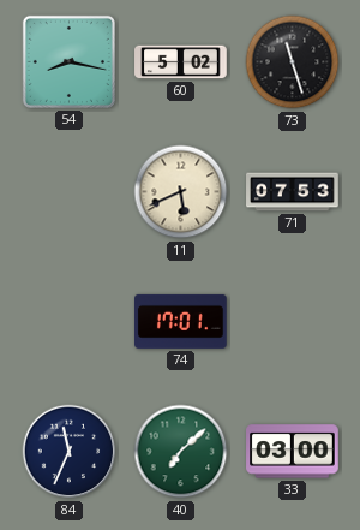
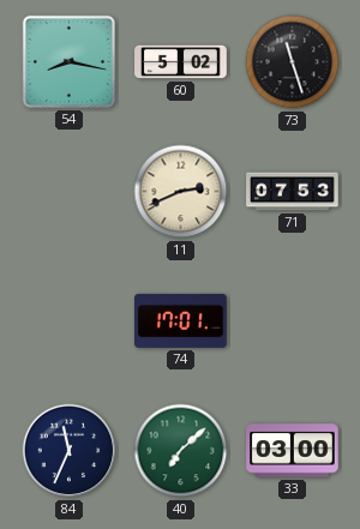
11: 5:41 -> 2:41
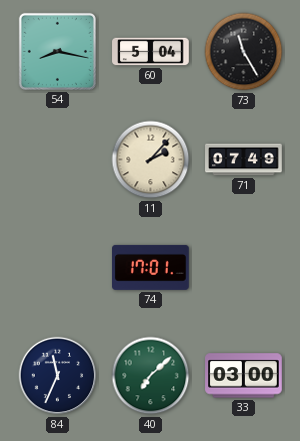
60: 5:02 -> 5:04
73: 11:27 -> 11:25
11: 2:41 -> 2:07
71: 07:53 -> 07:49
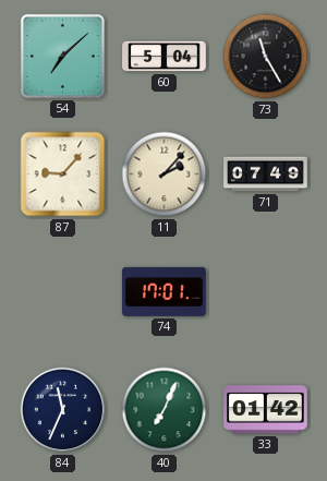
54: 8:17 -> 7:08
87: none -> 9:07
40: 7:08 -> 7:04
33: 03:00 -> 01:42
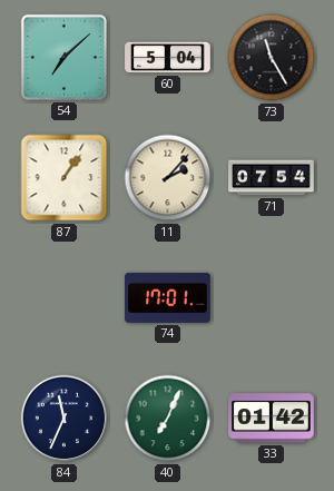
87: 9:07 -> 1:06
71: 07:49 -> 07:54
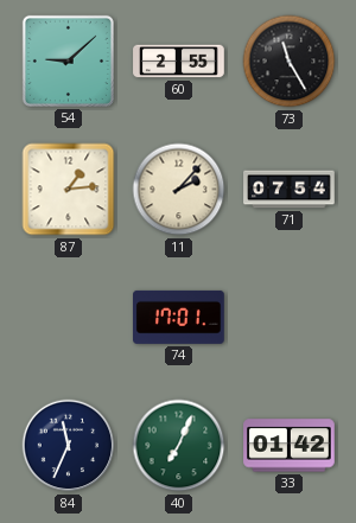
54: 7:08 -> 9:08
60: 5:04 -> 2:55
87: 1:06 -> 1:14
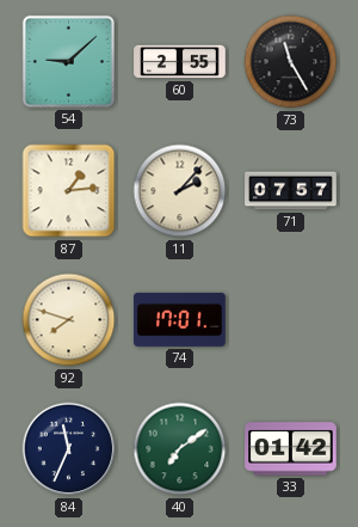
71: 07:54 -> 07:57
92: none -> 7:48
40: 7:04 -> 7:09
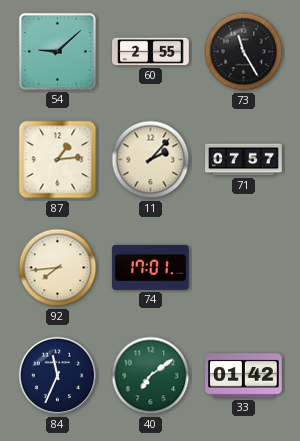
92: 7:48 -> 7:44
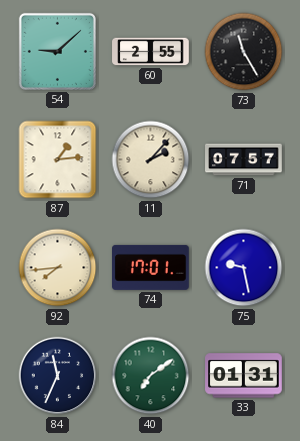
75: none -> 9:28
33: 01:42 -> 01:31
